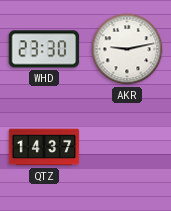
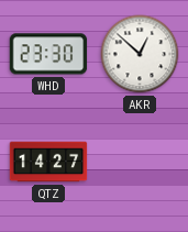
AKR: 9:13 -> 12:52
QTZ: 14:37 -> 14:27
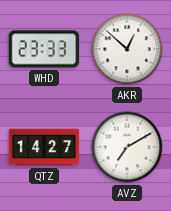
WHD: 23:30 -> 23:33
AVZ: none -> 7:10
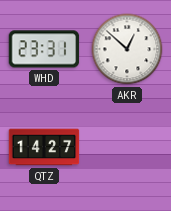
WHD: 23:33 -> 23:31
AVZ: 7:10 -> none
